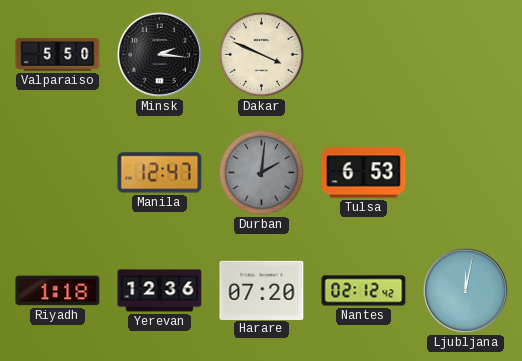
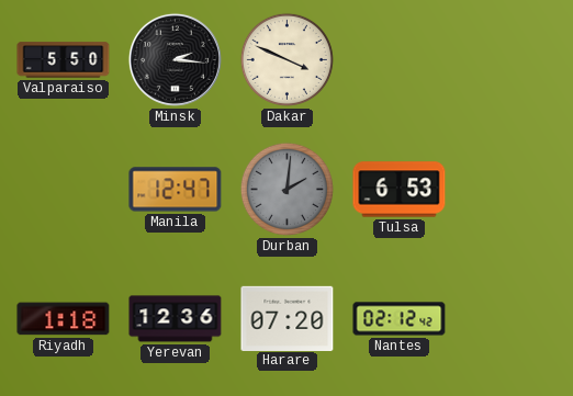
Ljubljana: 12:02 -> none
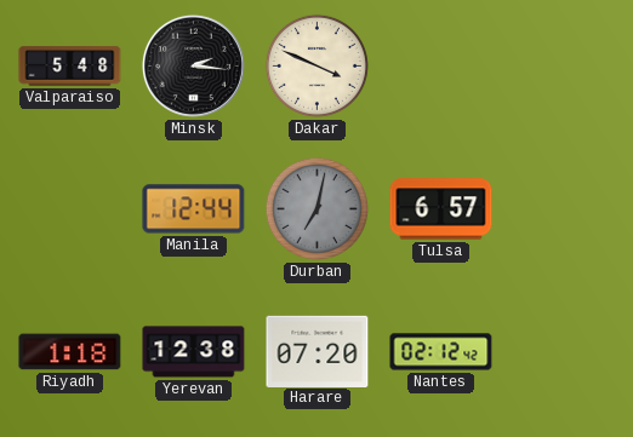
Valparaiso: 5:50 -> 5:48
Manila: 12:47 -> 12:44
Durban: 2:01 -> 7:02
Tulsa: 6:53 -> 6:57
Yerevan: 12:36 -> 12:38
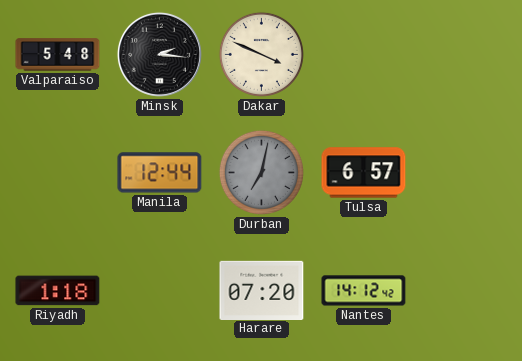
Yerevan: 12:38 -> none
Nantes: 02:12 -> 14:12
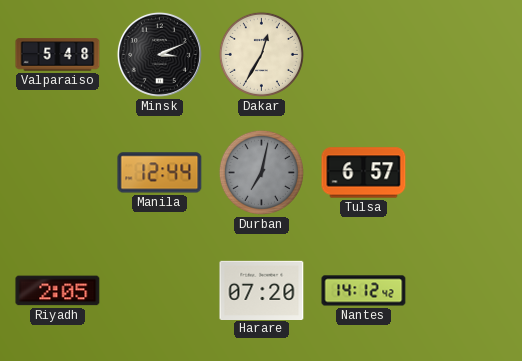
Minsk: 2:16 -> 3:11
Dakar: 3:49 -> 12:35
Riyadh: 1:18 -> 2:05
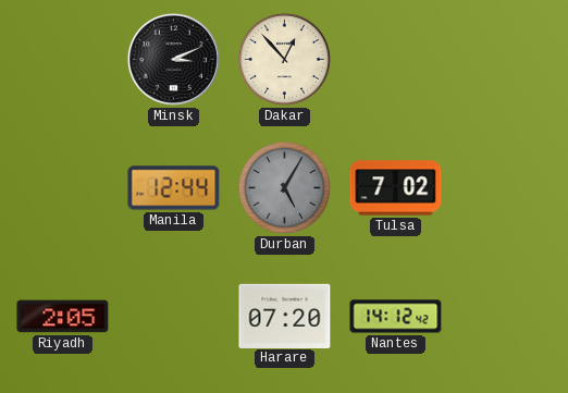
Valparaiso: 5:48 -> none
Dakar: 12:35 -> 12:53
Durban: 7:02 -> 5:05
Tulsa: 6:57 -> 7:02
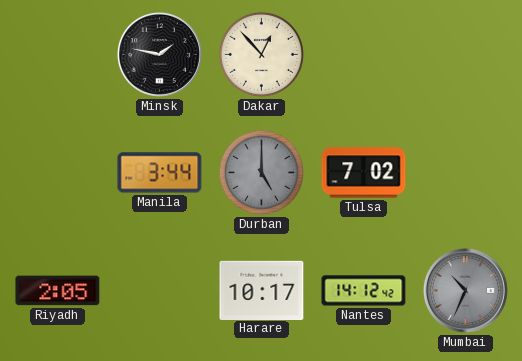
Minsk: 3:11 -> 1:47
Manila: 12:44 -> 3:44
Durban: 5:05 -> 5:00
Harare: 07:20 -> 10:17
Mumbai: none -> 10:34
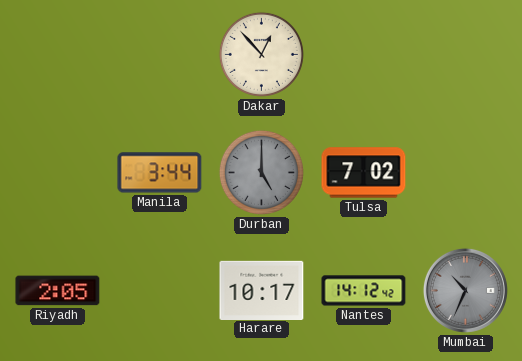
Minsk: 1:47 -> none
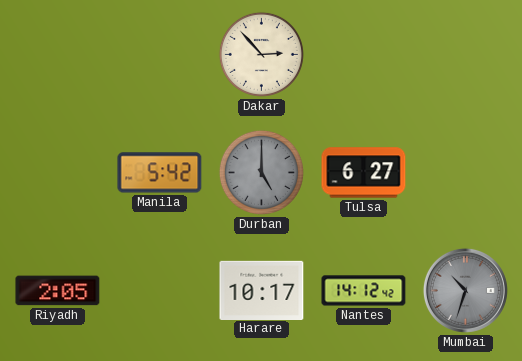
Dakar: 12:53 -> 2:53
Manila: 3:44 -> 5:42
Tulsa: 7:02 -> 6:27
Mumbai: 10:34 -> 10:33
